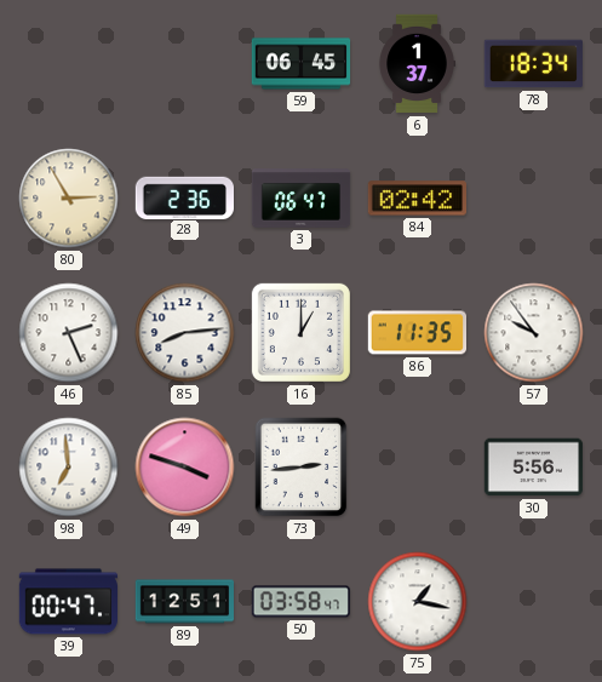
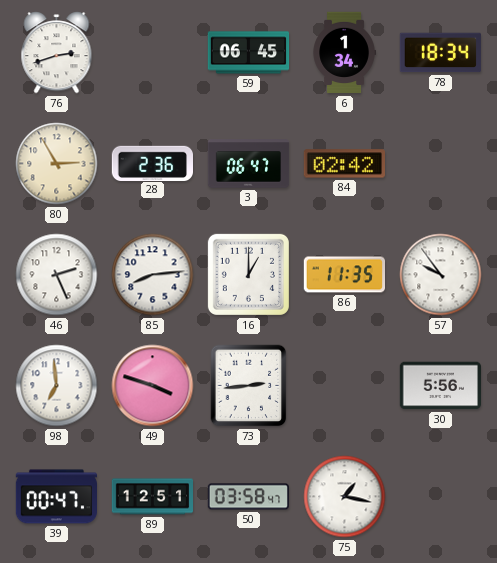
76: none -> 2:42
6: 1:37 -> 1:34
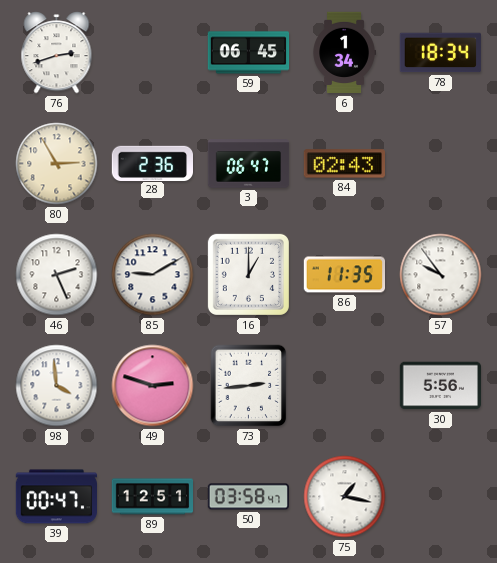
84: 02:42 -> 02:43
85: 8:14 -> 9:10
98: 6:59 -> 3:59
49: 3:48 -> 2:48
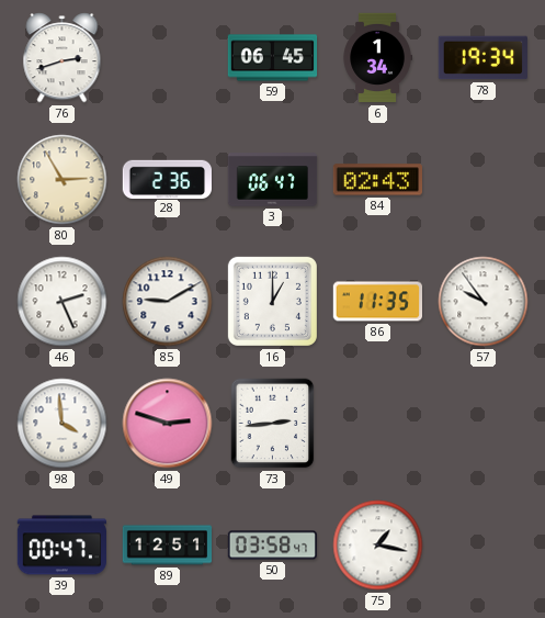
78: 18:34 -> 19:34
30: 5:56 -> none
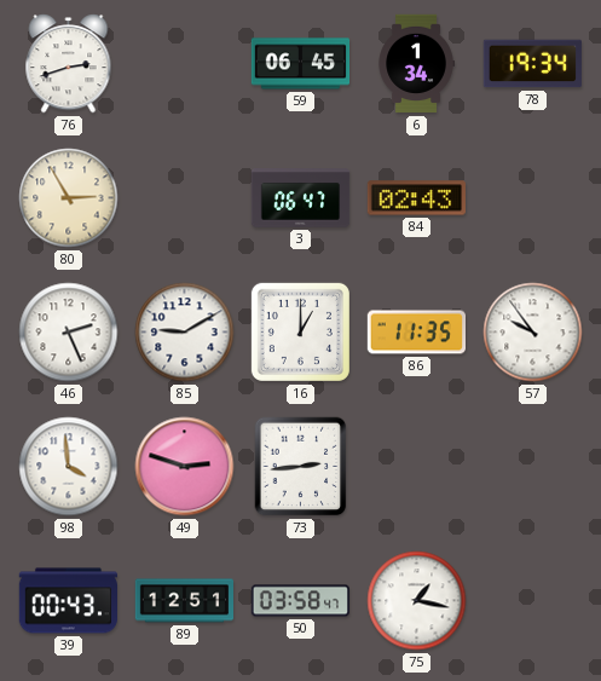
28: 2:36 -> none
39: 00:47 -> 00:43
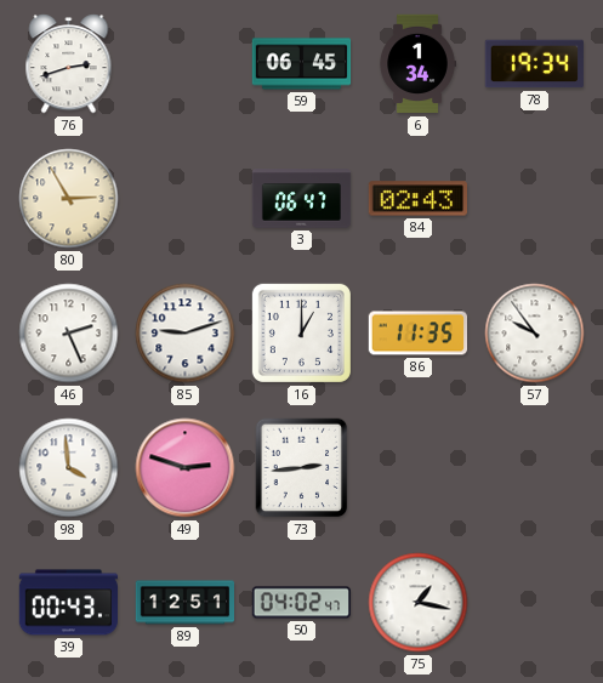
85: 9:10 -> 9:12
50: 03:58 -> 04:02
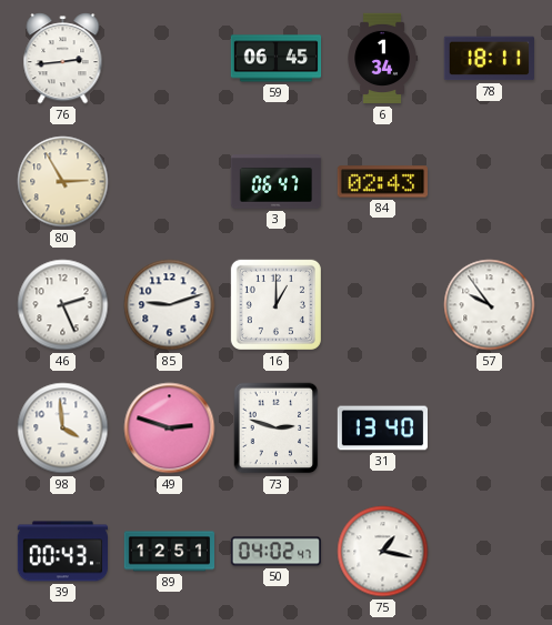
76: 2:42 -> 2:44
78: 19:34 -> 18:11
86: 11:35 -> none
73: 2:44 -> 2:48
31: none -> 13:40
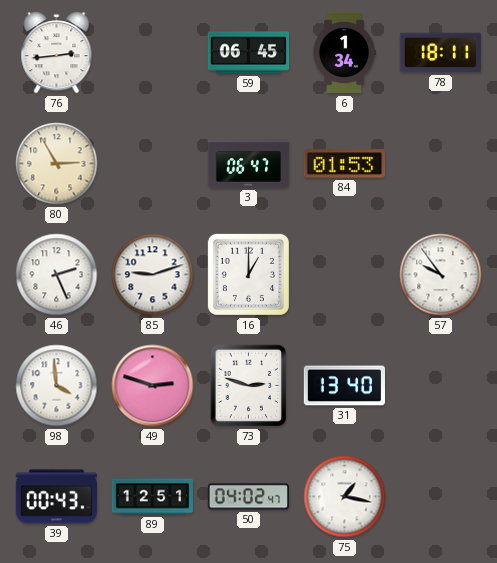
84: 02:43 -> 01:53
